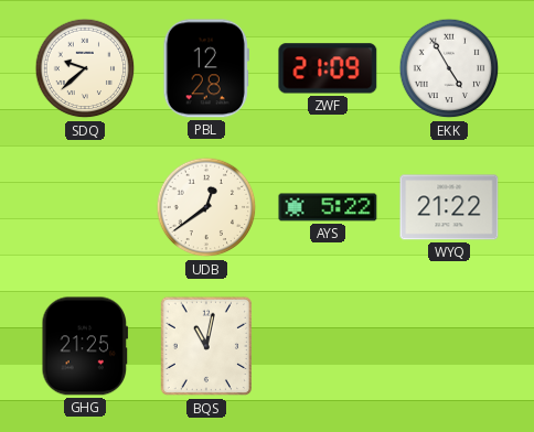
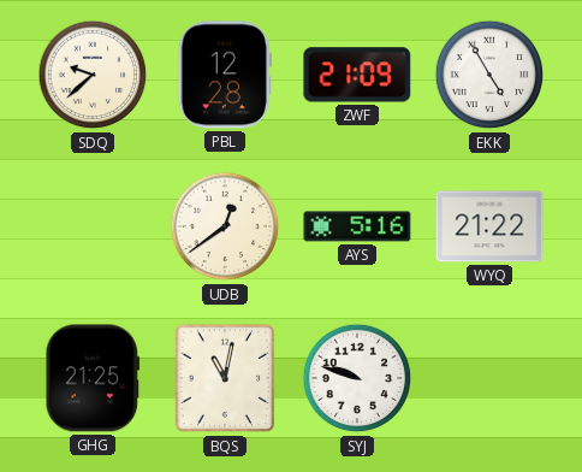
AYS: 5:22 -> 5:16
SYJ: none -> 9:48
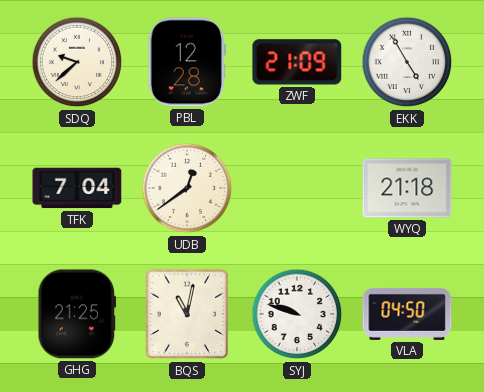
TFK: none -> 7:04
AYS: 5:16 -> none
WYQ: 21:22 -> 21:18
VLA: none -> 04:50
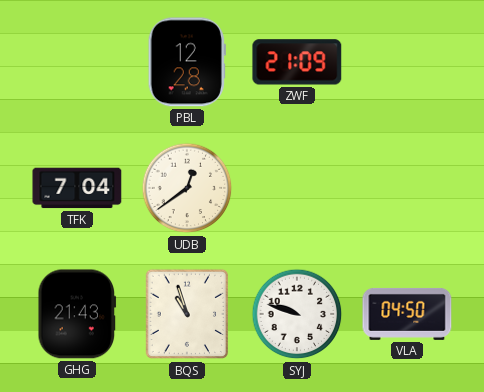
SDQ: 9:38 -> none
EKK: 4:55 -> none
WYQ: 21:18 -> none
GHG: 21:25 -> 21:43
BQS: 11:02 -> 10:57
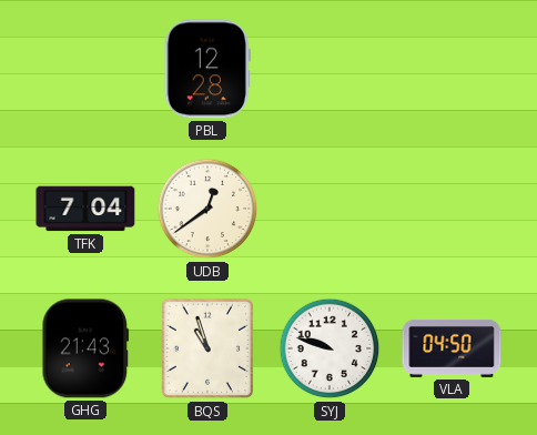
ZWF: 21:09 -> none
